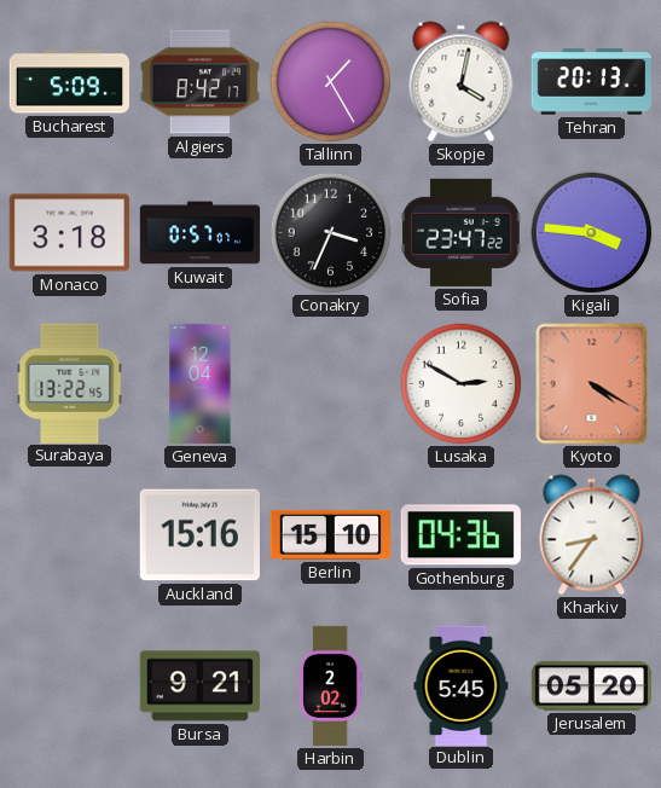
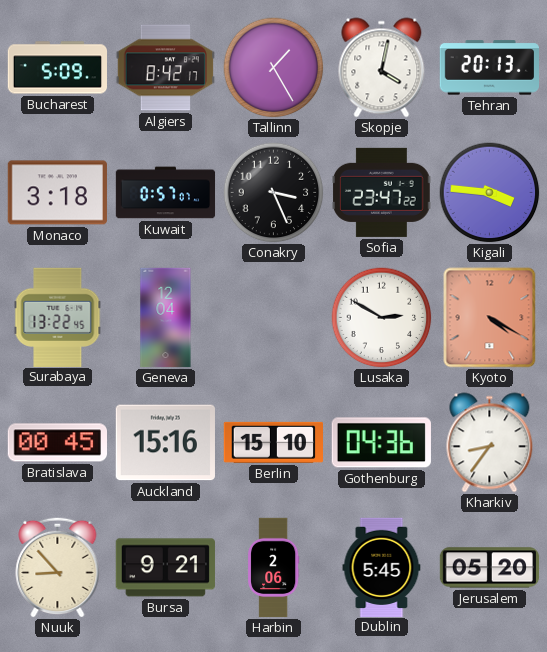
Conakry: 3:34 -> 3:26
Bratislava: none -> 00:45
Nuuk: none -> 8:53
Harbin: 2:02 -> 2:06
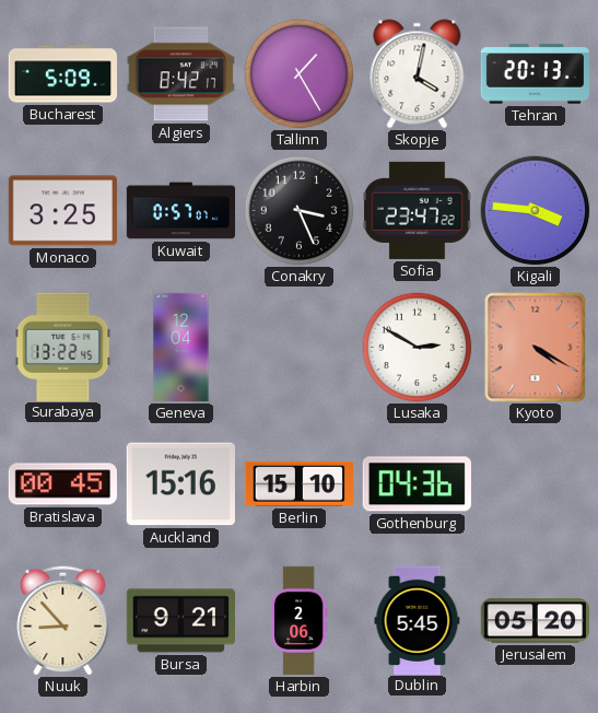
Monaco: 3:18 -> 3:25
Kharkiv: 8:36 -> none
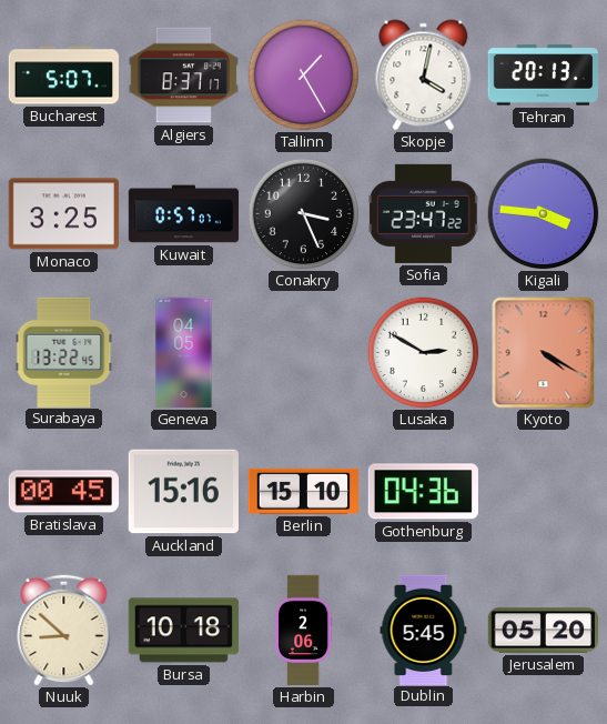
Bucharest: 5:09 -> 5:07
Algiers: 8:42 -> 8:37
Geneva: 12:04 -> 04:05
Nuuk: 8:53 -> 8:52
Bursa: 9:21 -> 10:18
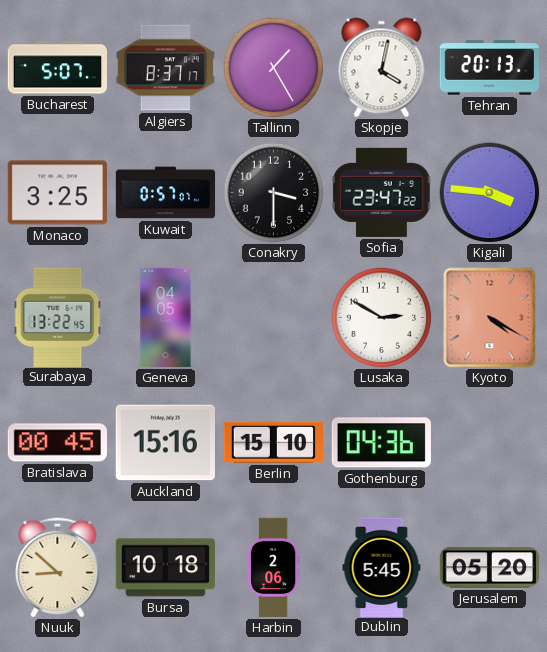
Conakry: 3:26 -> 3:30
